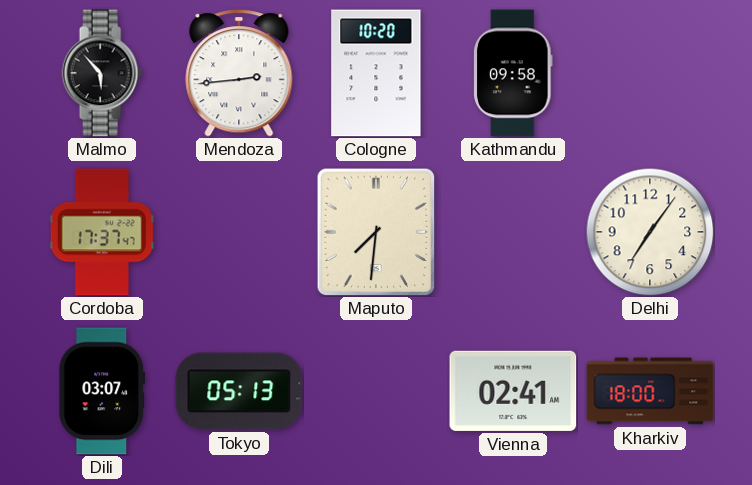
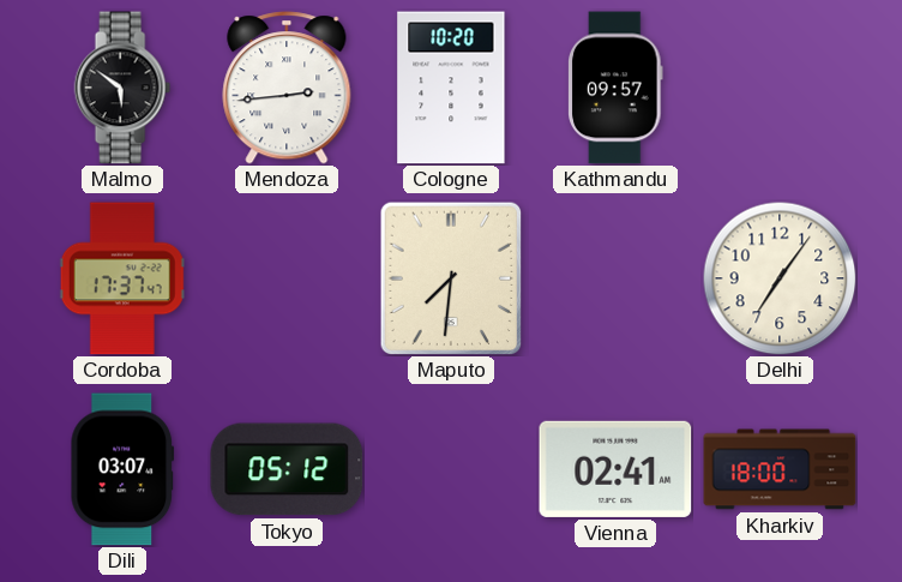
Malmo: 5:53 -> 5:51
Kathmandu: 09:58 -> 09:57
Tokyo: 05:13 -> 05:12
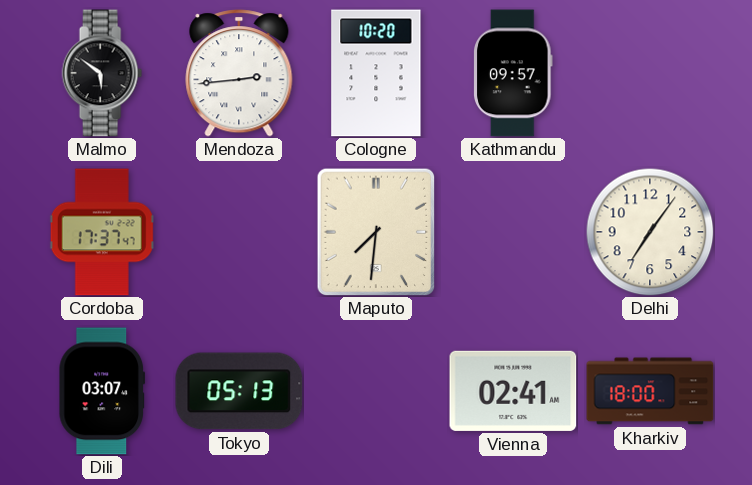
Tokyo: 05:12 -> 05:13
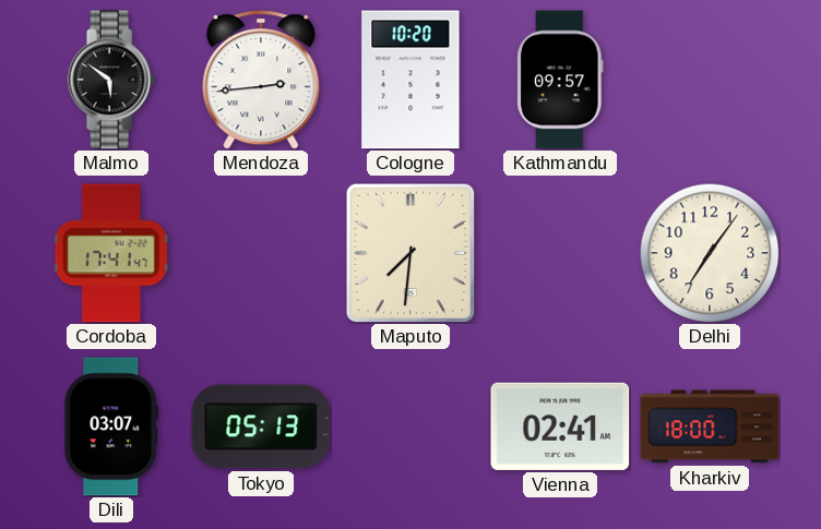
Cordoba: 17:37 -> 17:41
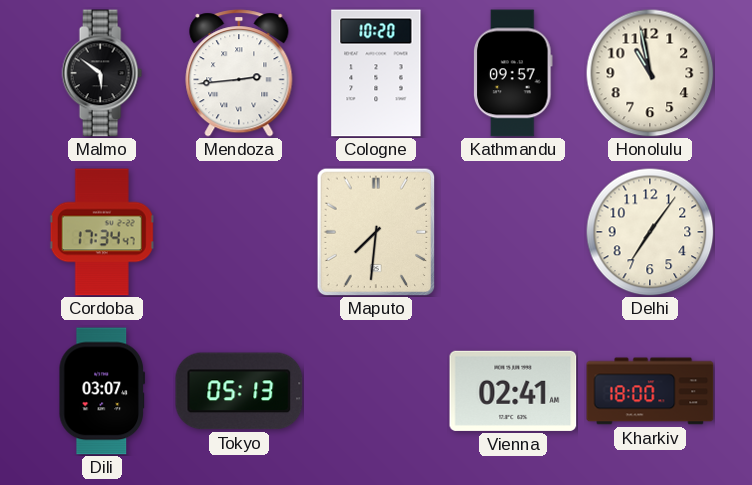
Honolulu: none -> 10:58
Cordoba: 17:41 -> 17:34
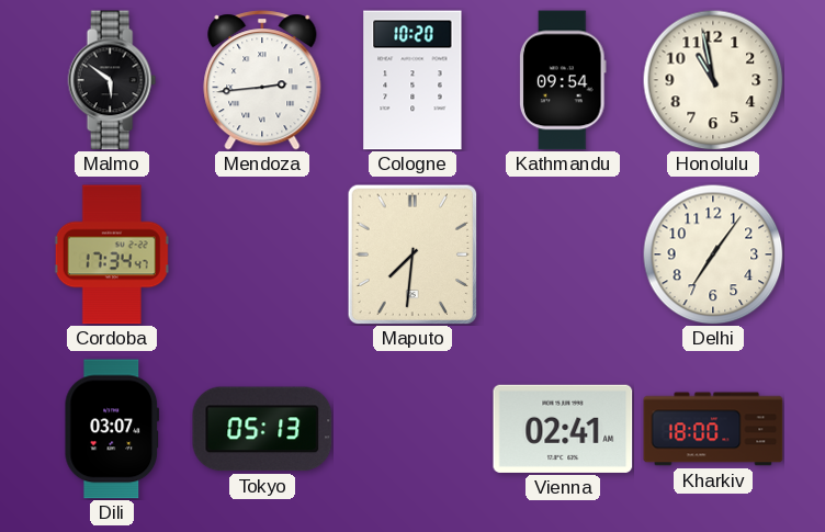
Kathmandu: 09:57 -> 09:54
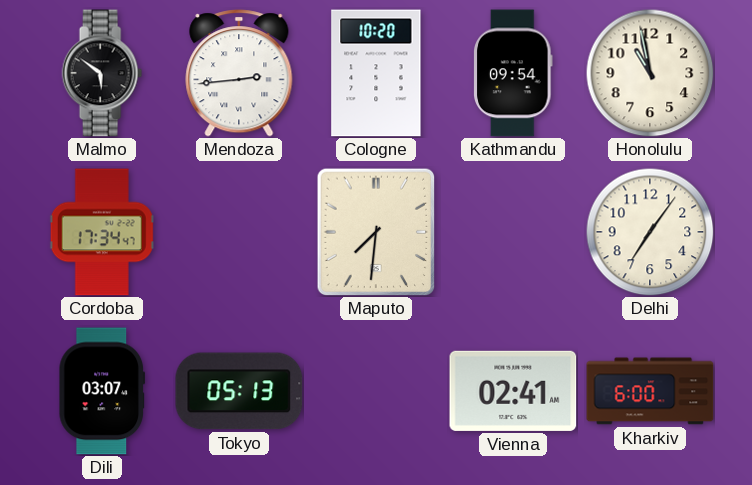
Kharkiv: 18:00 -> 6:00
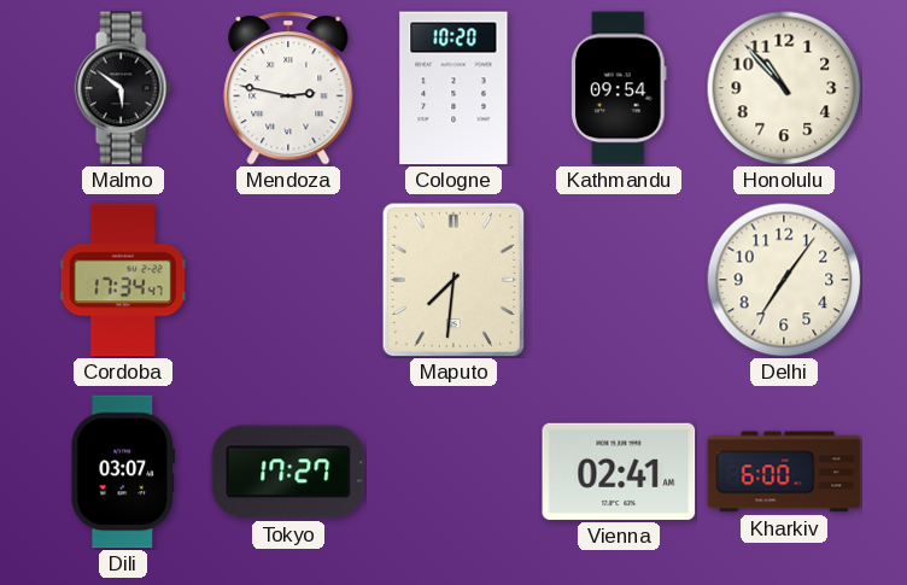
Mendoza: 2:44 -> 2:47
Honolulu: 10:58 -> 10:53
Tokyo: 05:13 -> 17:27
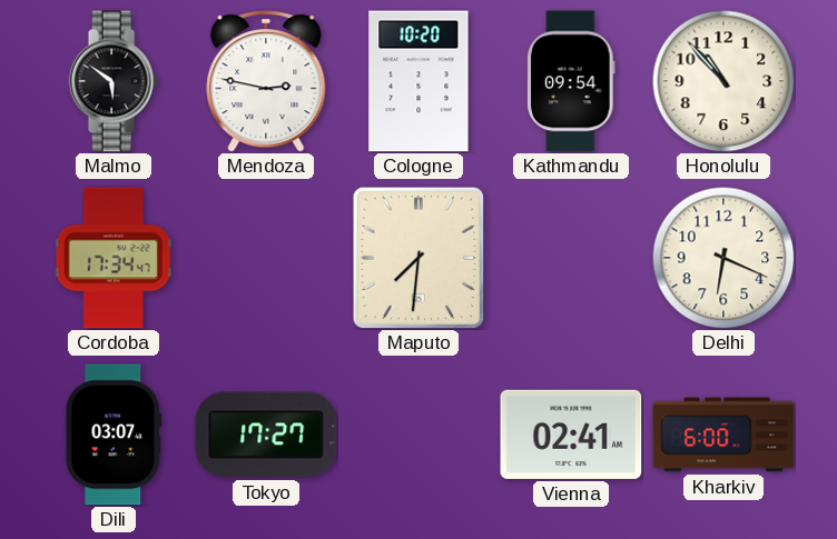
Delhi: 7:06 -> 6:19
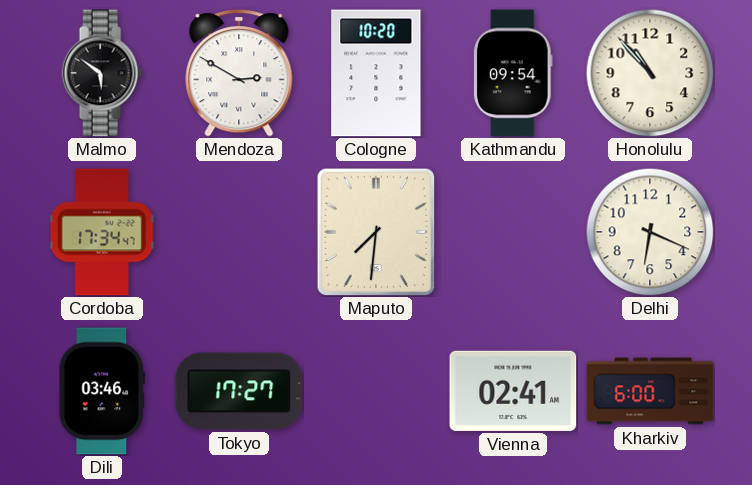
Mendoza: 2:47 -> 2:50
Dili: 03:07 -> 03:46
